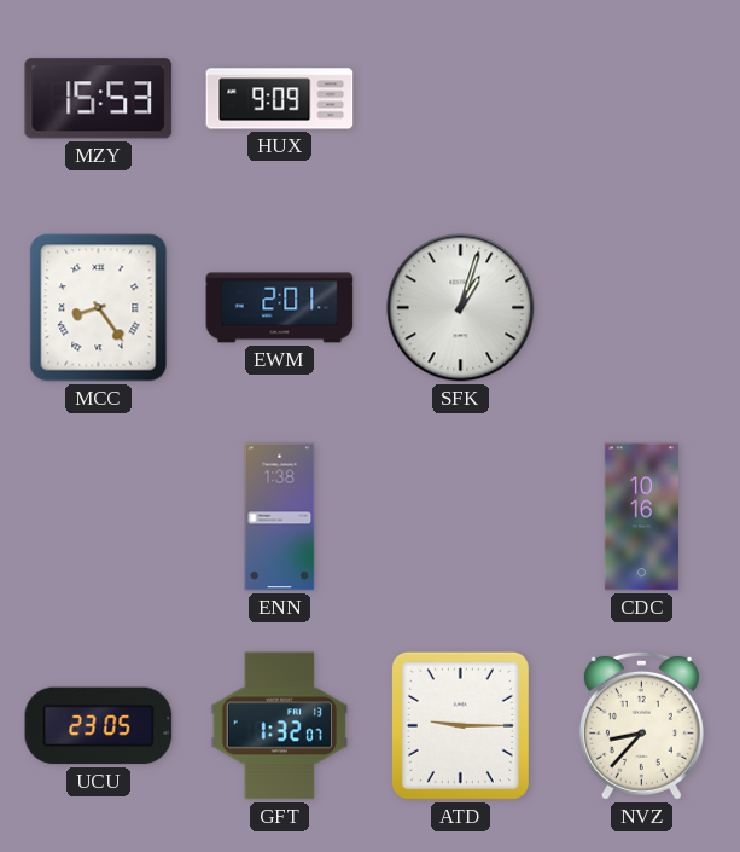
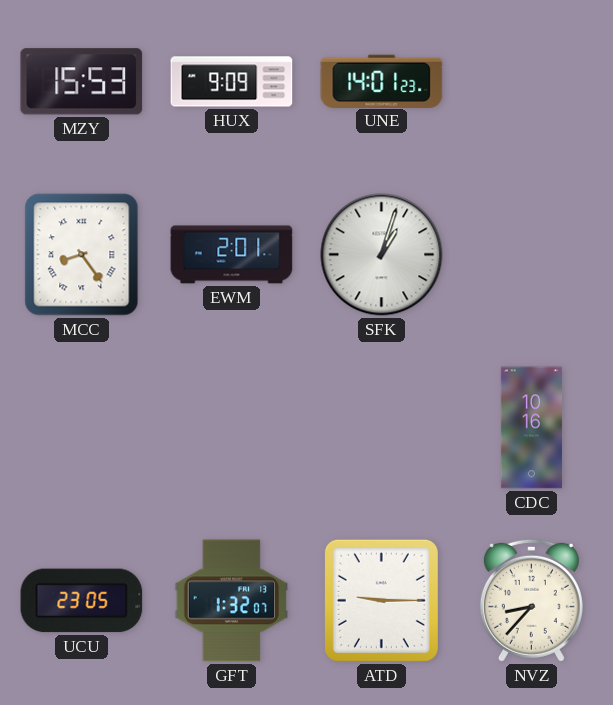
UNE: none -> 14:01
ENN: 1:38 -> none
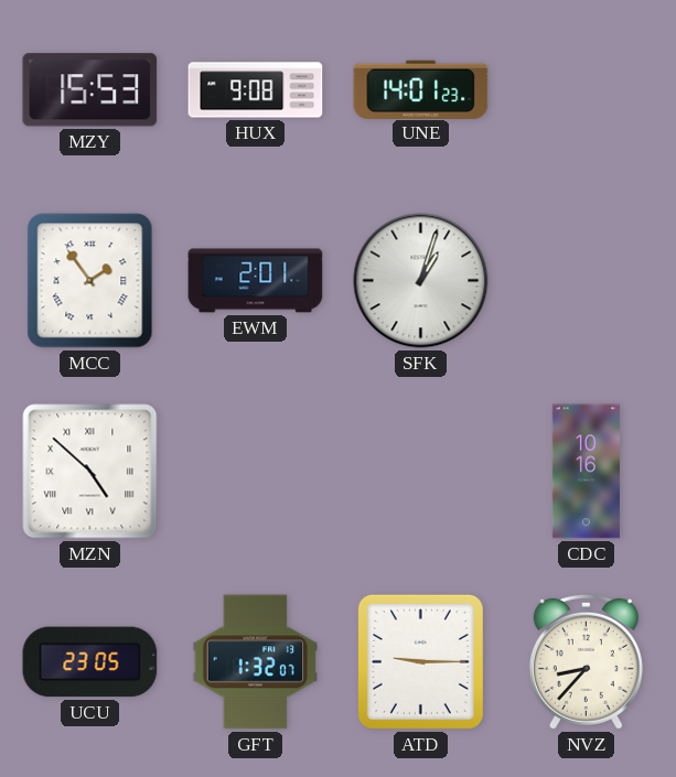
HUX: 9:09 -> 9:08
MCC: 8:24 -> 1:54
MZN: none -> 4:52
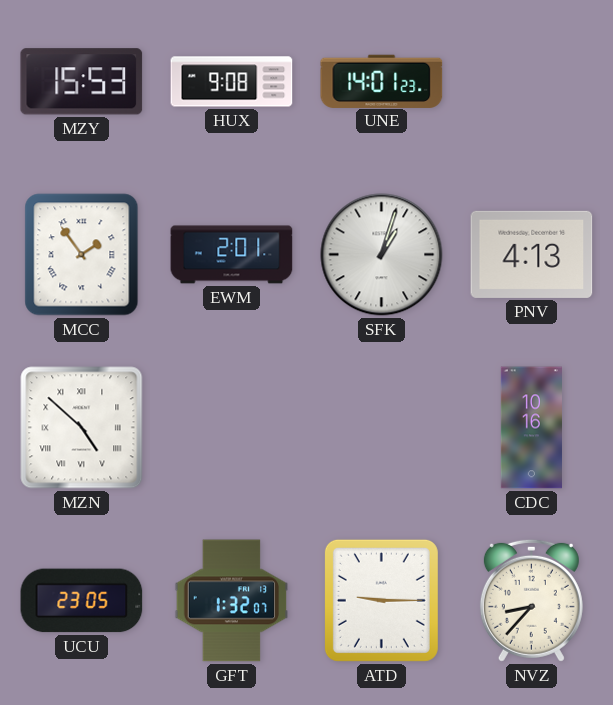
PNV: none -> 4:13
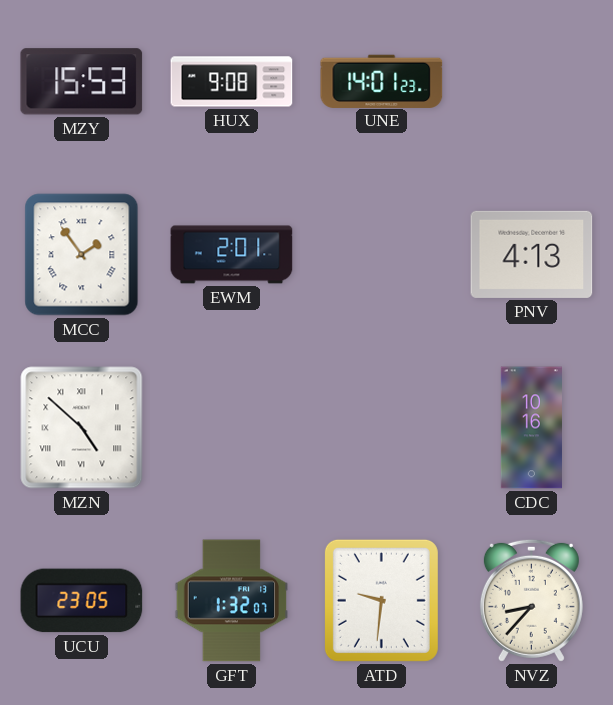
SFK: 1:03 -> none
ATD: 9:15 -> 9:31
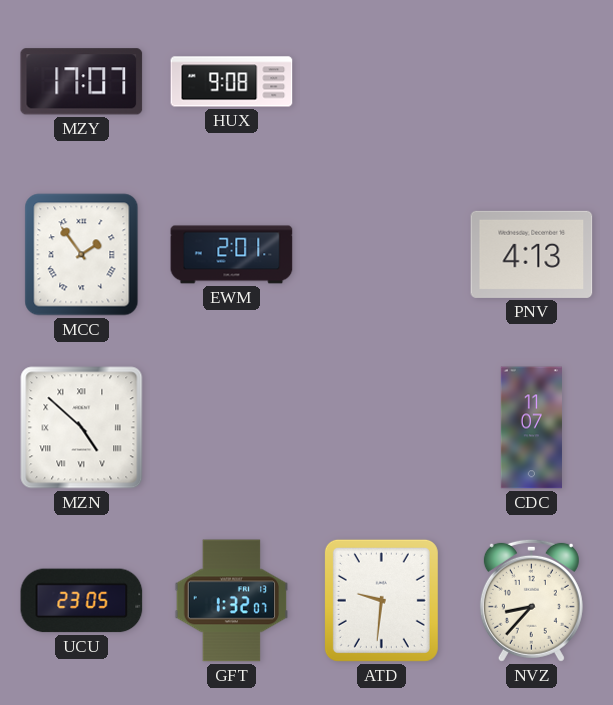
MZY: 15:53 -> 17:07
UNE: 14:01 -> none
CDC: 10:16 -> 11:07
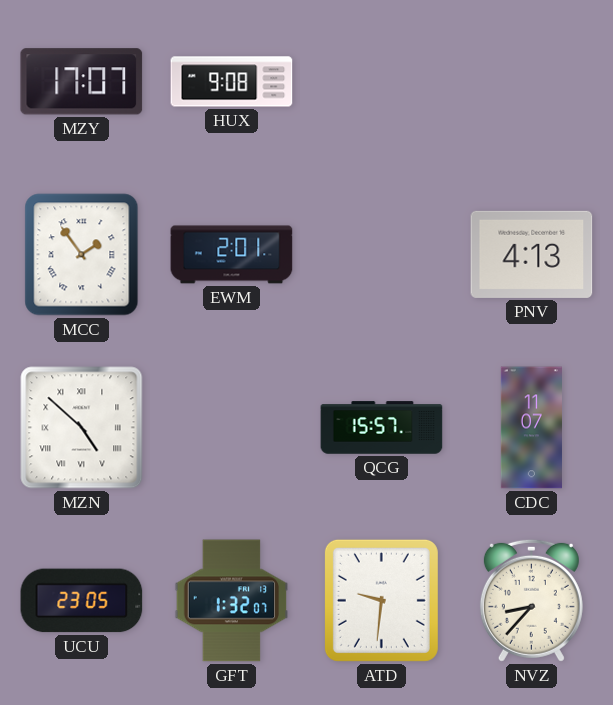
QCG: none -> 15:57
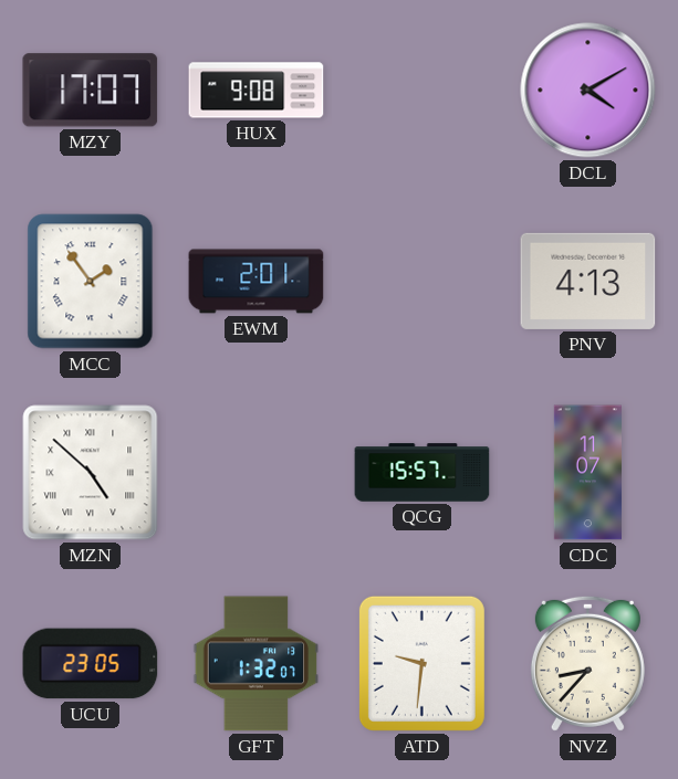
DCL: none -> 4:10
